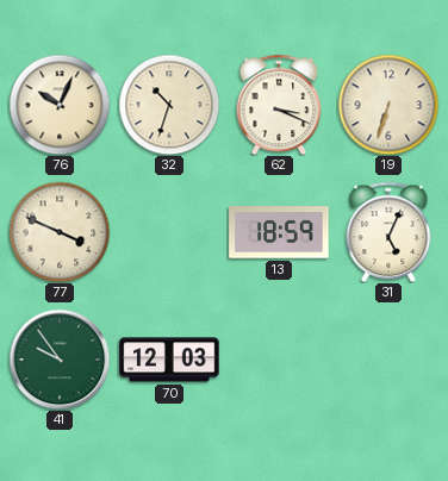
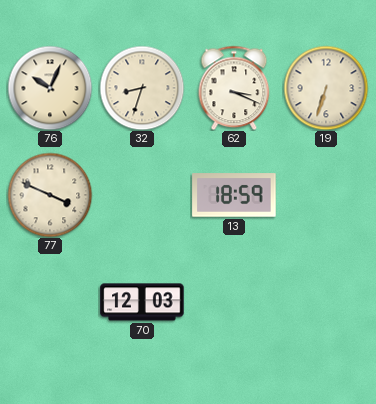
32: 10:33 -> 8:33
31: 5:04 -> none
41: 9:54 -> none
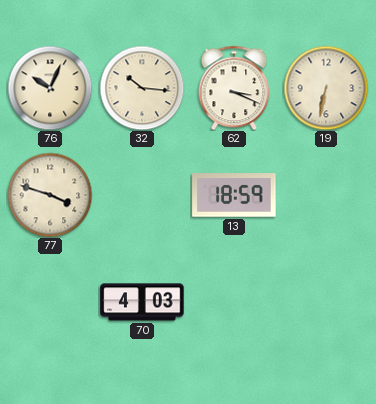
32: 8:33 -> 10:16
19: 6:33 -> 6:32
77: 3:49 -> 3:48
70: 12:03 -> 4:03
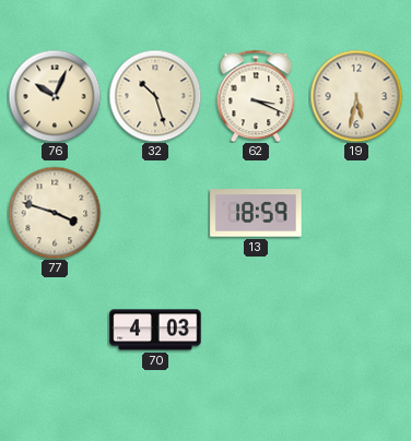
32: 10:16 -> 10:27
19: 6:32 -> 5:32
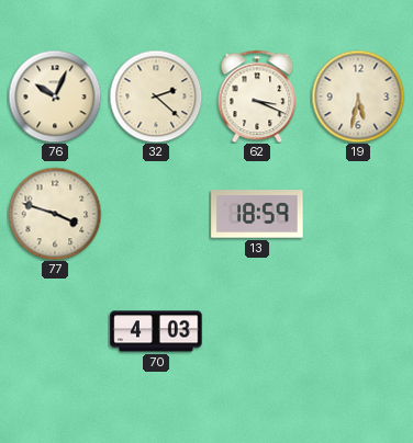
32: 10:27 -> 2:22
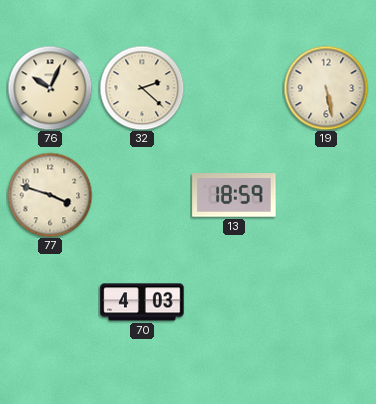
62: 3:19 -> none
19: 5:32 -> 5:28
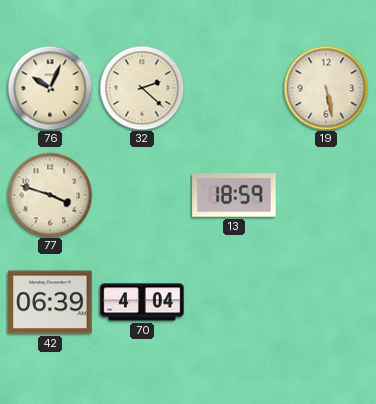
42: none -> 06:39
70: 4:03 -> 4:04
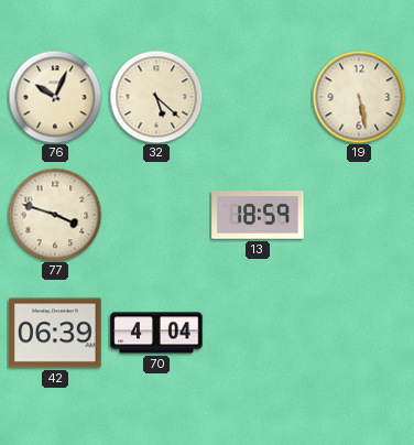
32: 2:22 -> 5:22
